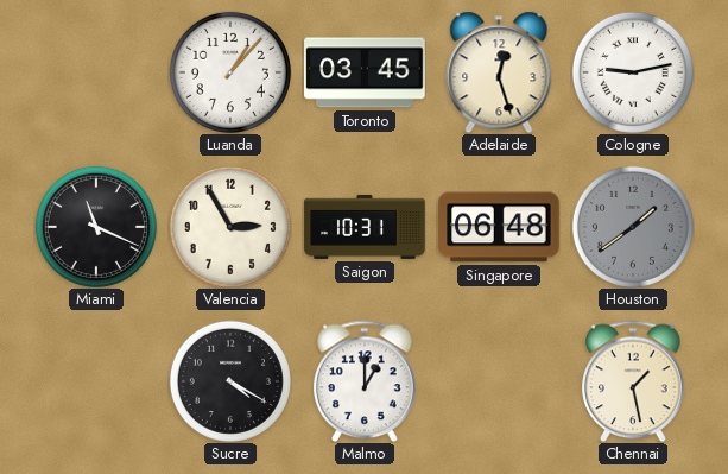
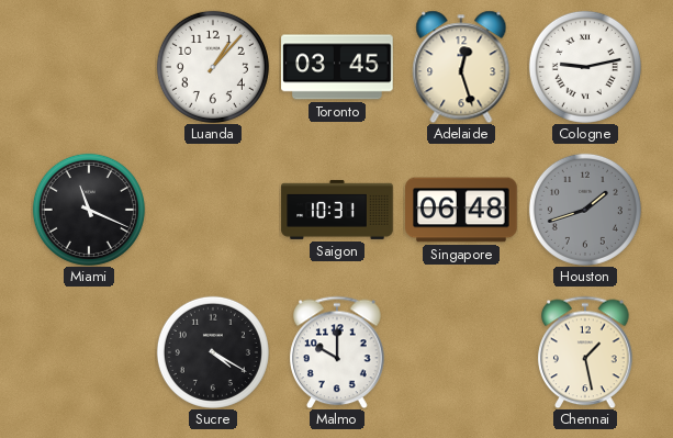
Valencia: 2:55 -> none
Houston: 1:39 -> 1:42
Malmo: 1:00 -> 10:00
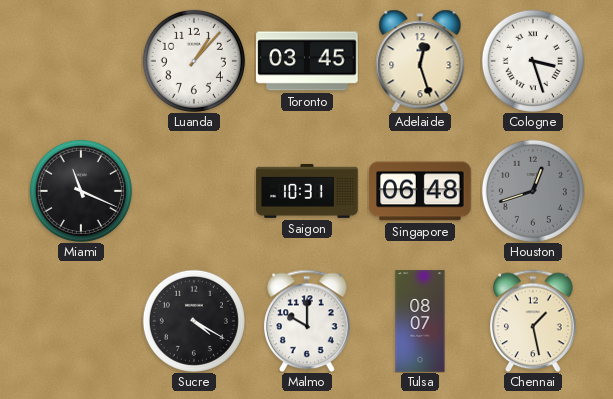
Cologne: 9:13 -> 3:27
Houston: 1:42 -> 12:42
Tulsa: none -> 08:07
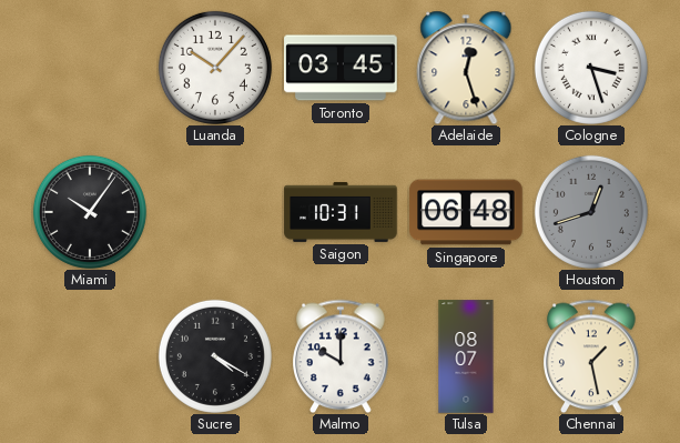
Luanda: 1:07 -> 10:07
Miami: 11:19 -> 10:06
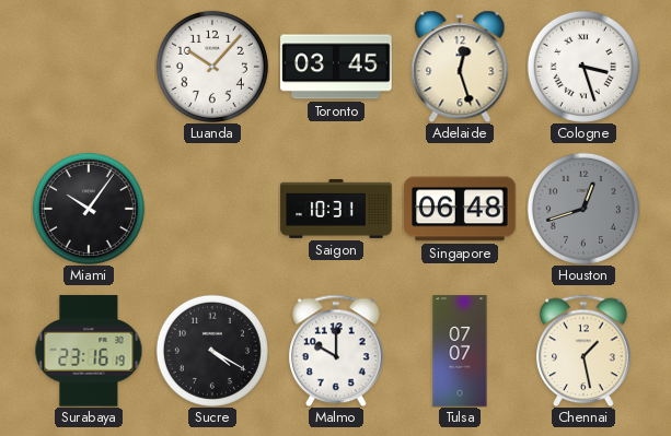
Surabaya: none -> 23:16
Tulsa: 08:07 -> 07:07
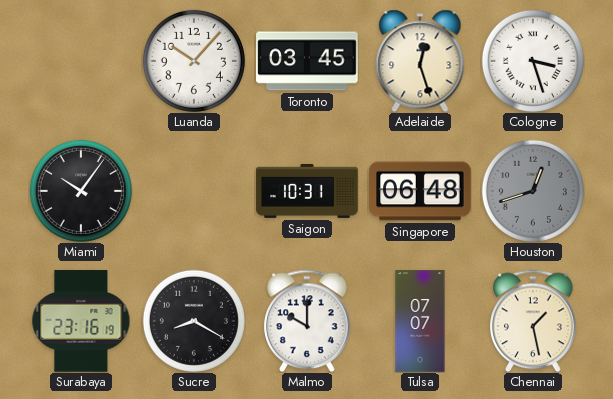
Sucre: 4:20 -> 8:20
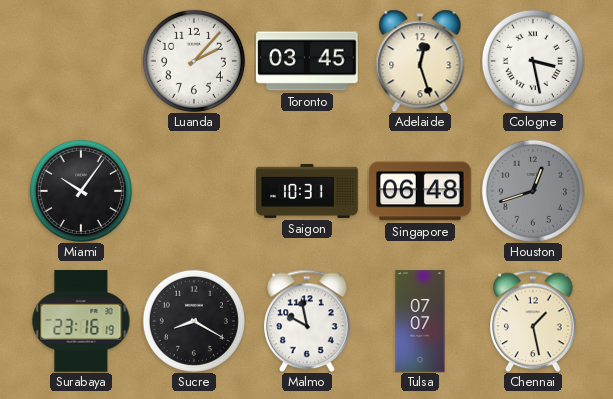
Luanda: 10:07 -> 2:07
Cologne: 3:27 -> 3:28
Malmo: 10:00 -> 9:58
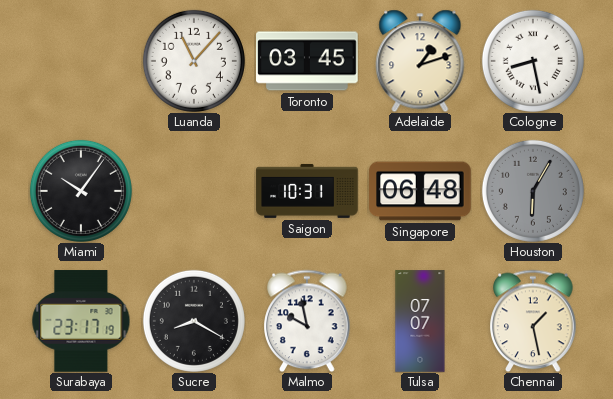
Luanda: 2:07 -> 11:07
Adelaide: 12:27 -> 1:12
Cologne: 3:28 -> 8:28
Houston: 12:42 -> 6:05
Surabaya: 23:16 -> 23:17
